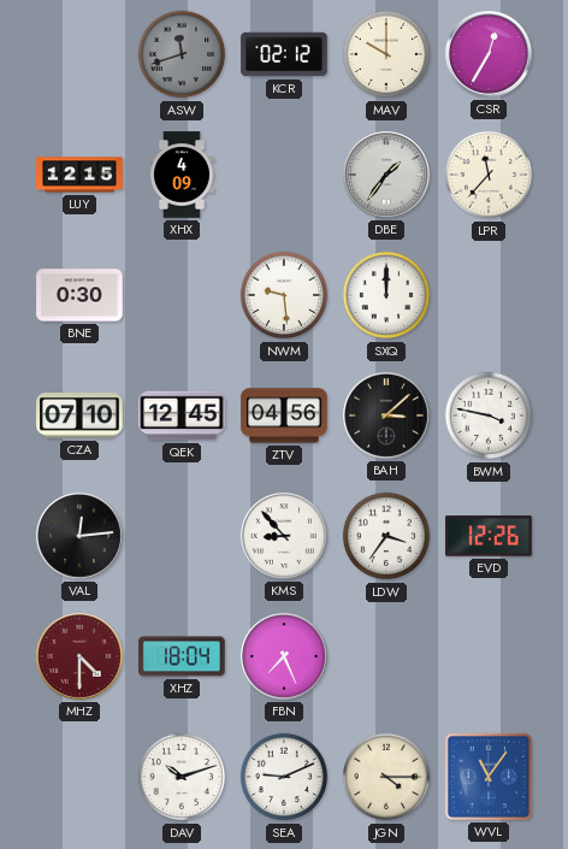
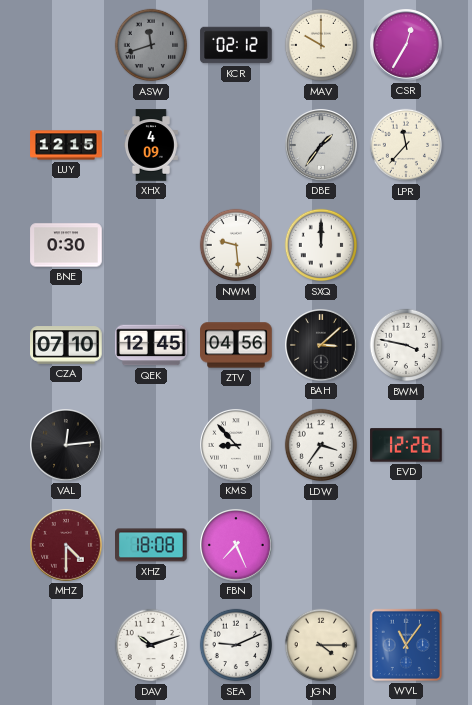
XHZ: 18:04 -> 18:08
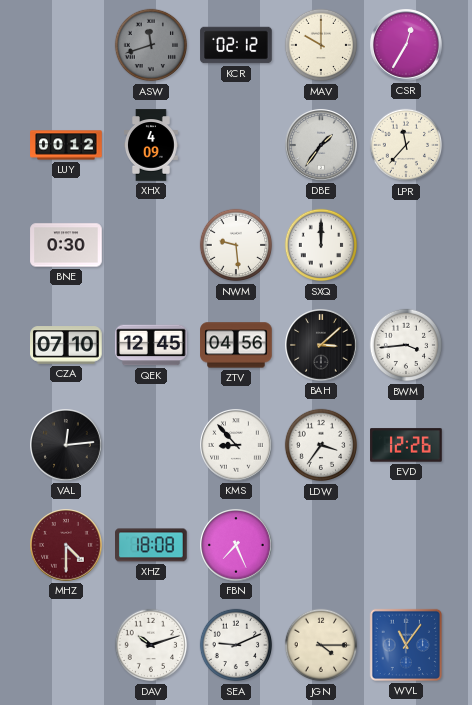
LUY: 12:15 -> 00:12
BWM: 3:47 -> 3:44
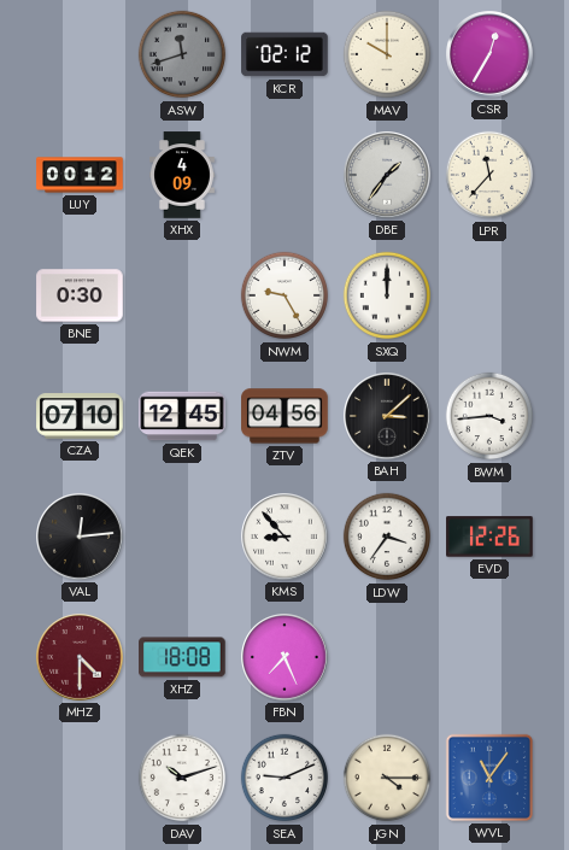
NWM: 9:29 -> 9:25
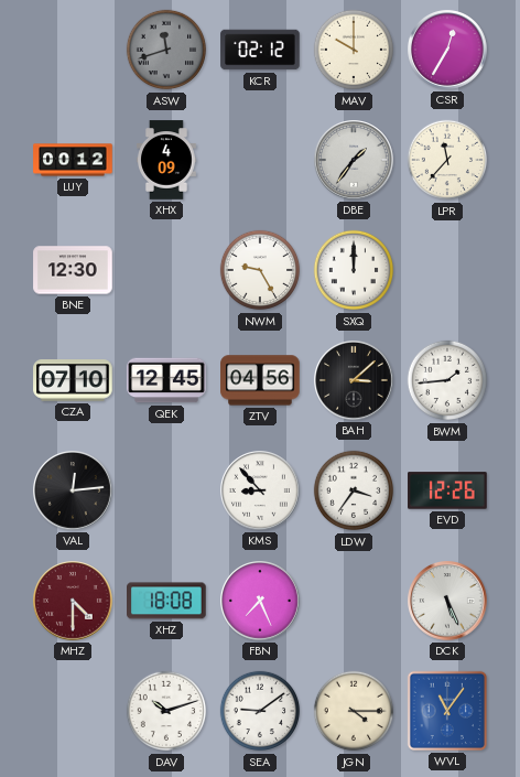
BNE: 0:30 -> 12:30
BWM: 3:44 -> 1:44
DCK: none -> 5:26
SEA: 9:11 -> 9:09
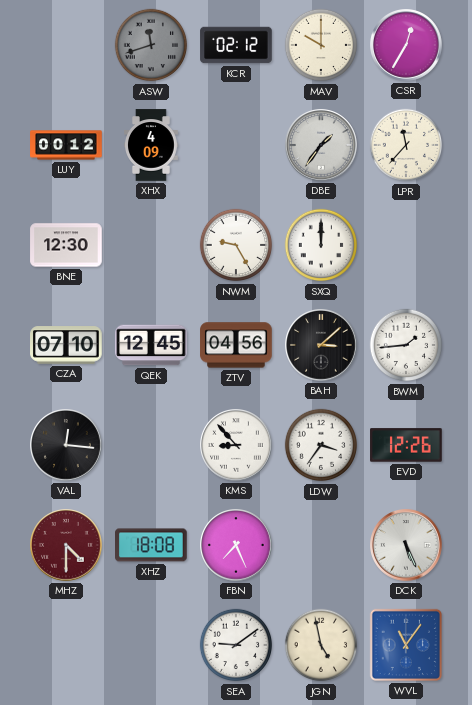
VAL: 12:14 -> 12:16
DAV: 10:12 -> none
JGN: 4:15 -> 4:58
